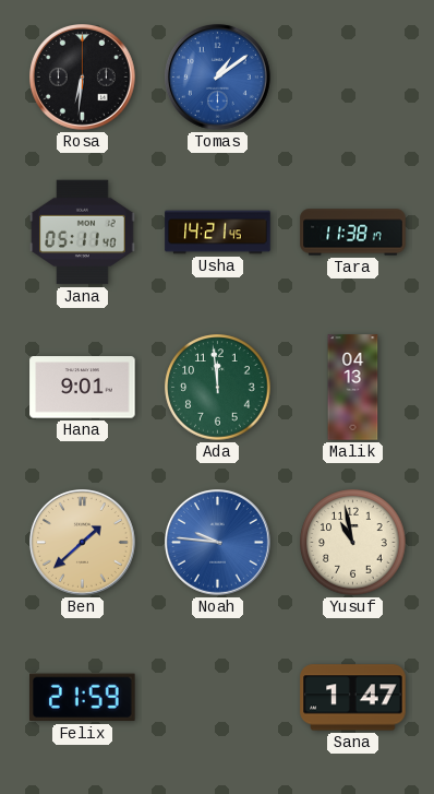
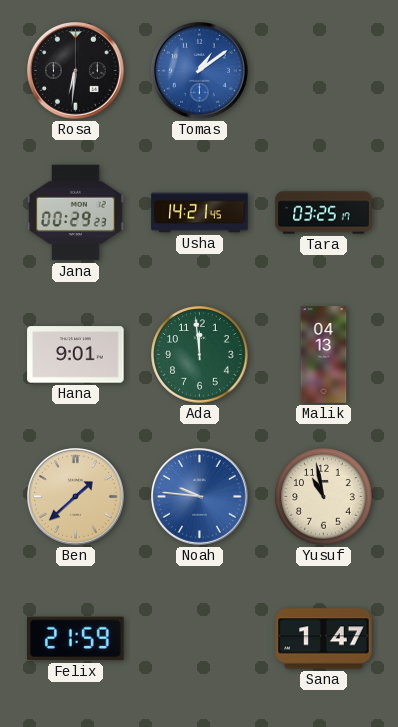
Jana: 05:11 -> 00:29
Tara: 11:38 -> 03:25
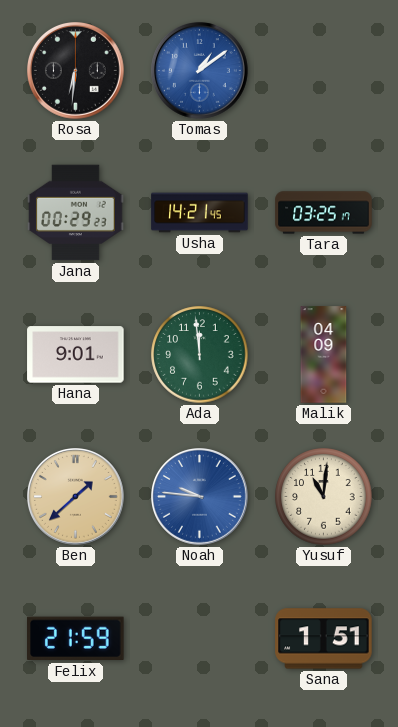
Malik: 04:13 -> 04:09
Yusuf: 10:58 -> 11:01
Sana: 1:47 -> 1:51
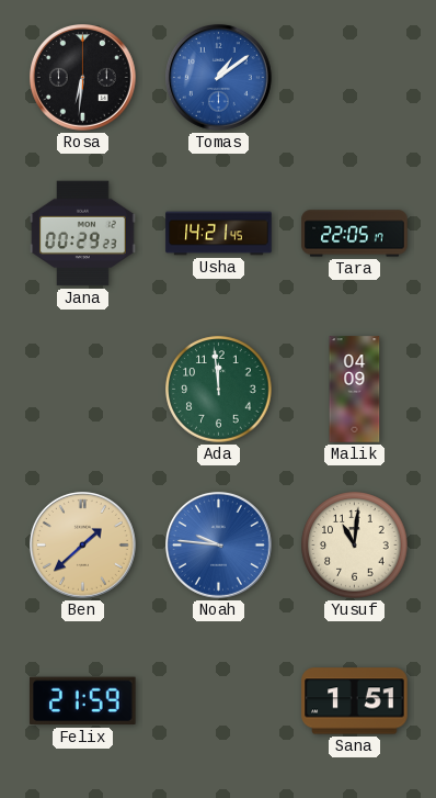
Tara: 03:25 -> 22:05
Hana: 9:01 -> none
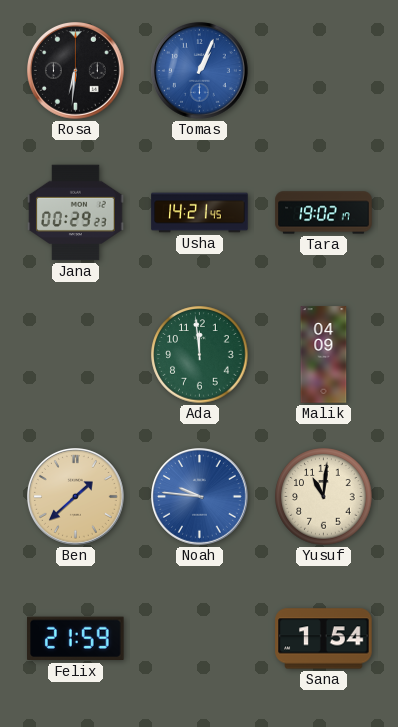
Tomas: 1:09 -> 1:04
Tara: 22:05 -> 19:02
Sana: 1:51 -> 1:54
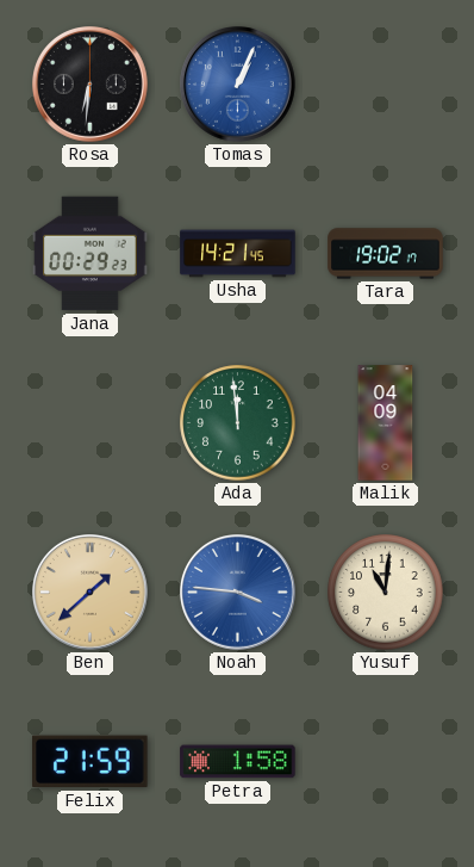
Noah: 9:46 -> 3:46
Petra: none -> 1:58
Sana: 1:54 -> none
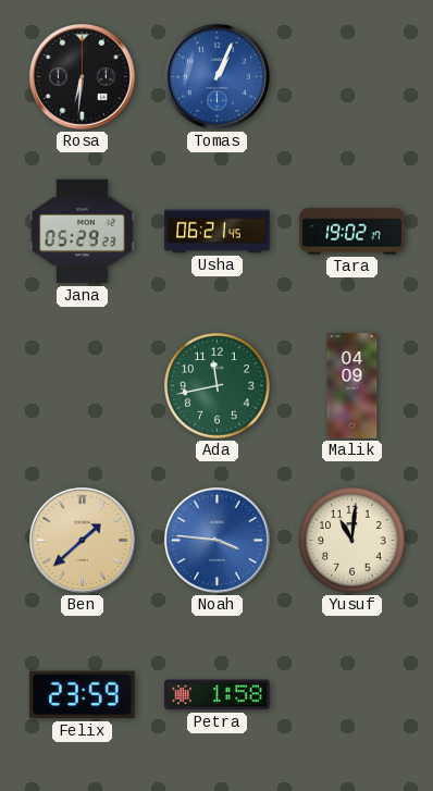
Jana: 00:29 -> 05:29
Usha: 14:21 -> 06:21
Ada: 11:59 -> 11:43
Felix: 21:59 -> 23:59
